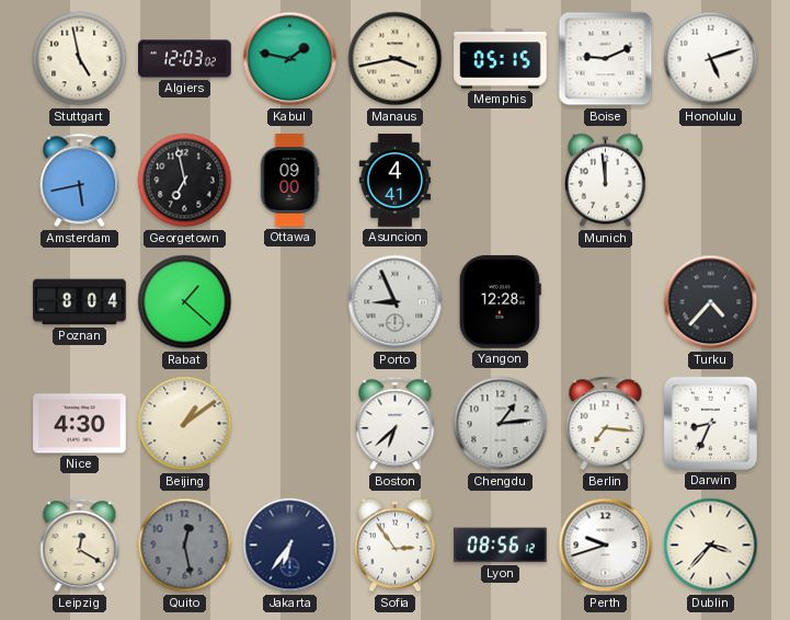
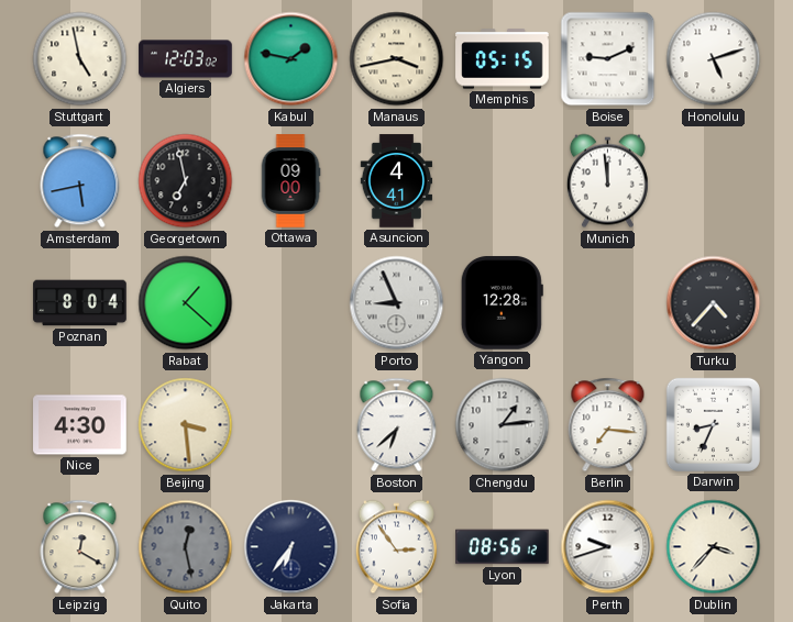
Beijing: 1:09 -> 3:29
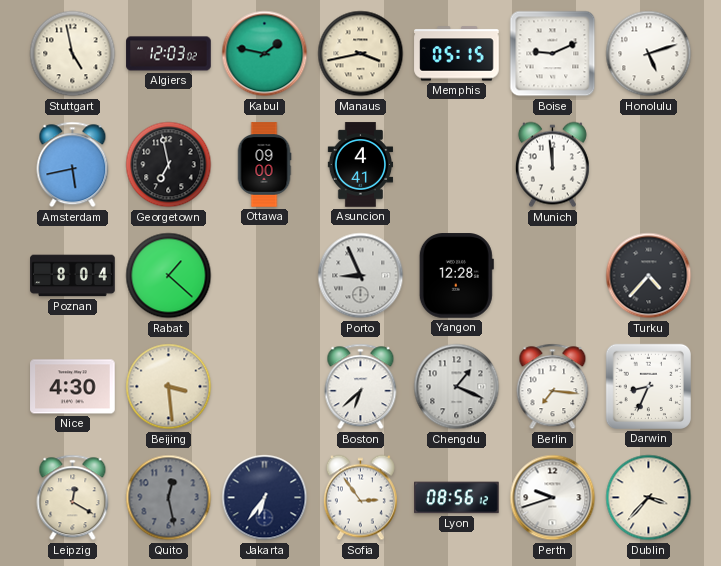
Chengdu: 1:14 -> 1:19
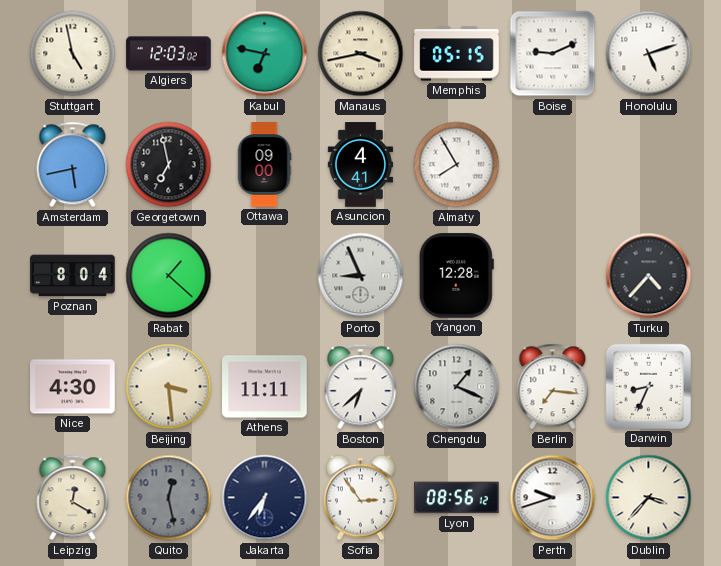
Kabul: 1:47 -> 6:47
Almaty: none -> 7:55
Munich: 11:59 -> none
Athens: none -> 11:11
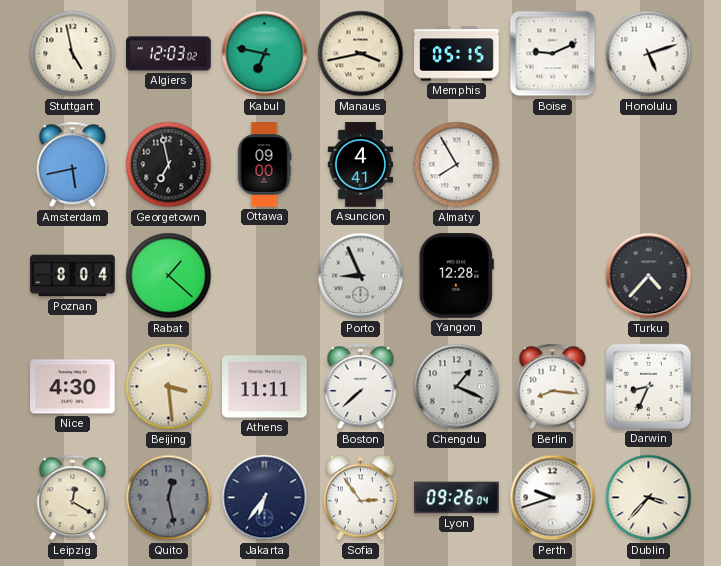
Boston: 6:38 -> 7:38
Berlin: 7:16 -> 8:16
Lyon: 08:56 -> 09:26
